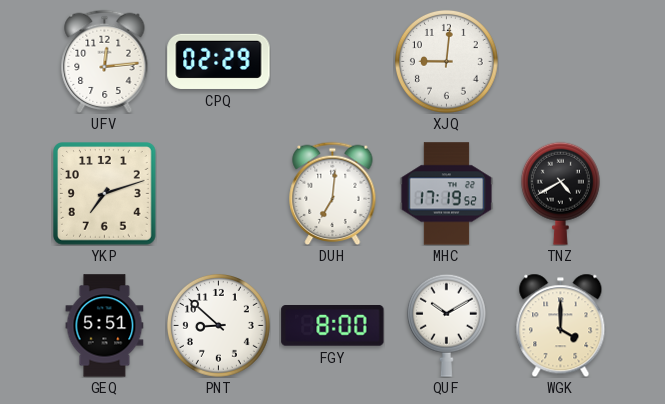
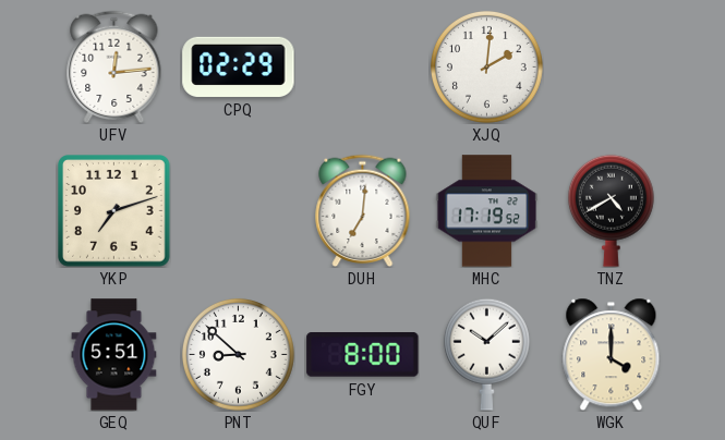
XJQ: 9:01 -> 2:01
QUF: 10:10 -> 10:08
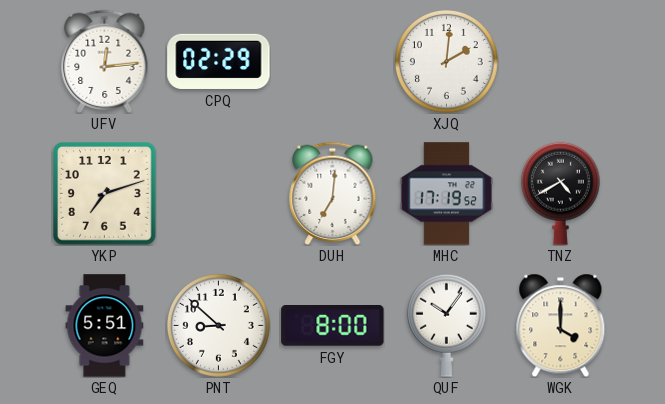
QUF: 10:08 -> 10:06
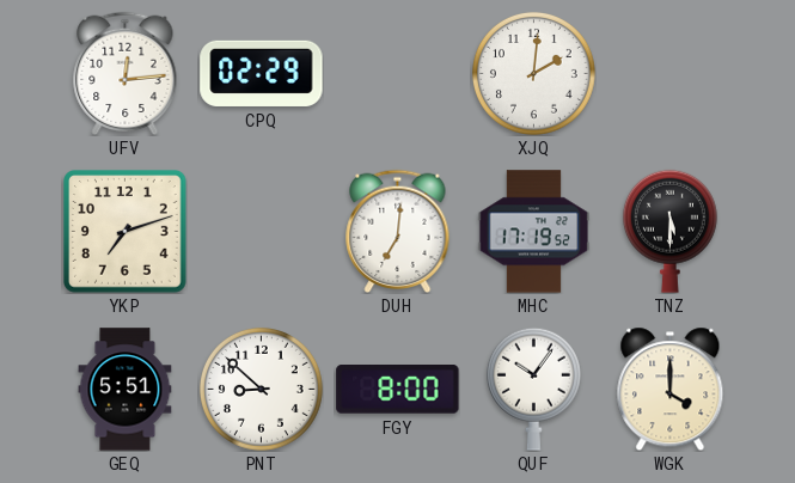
TNZ: 4:40 -> 5:30
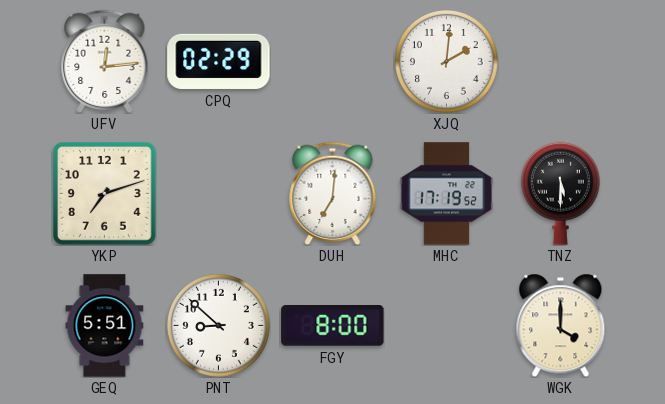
QUF: 10:06 -> none
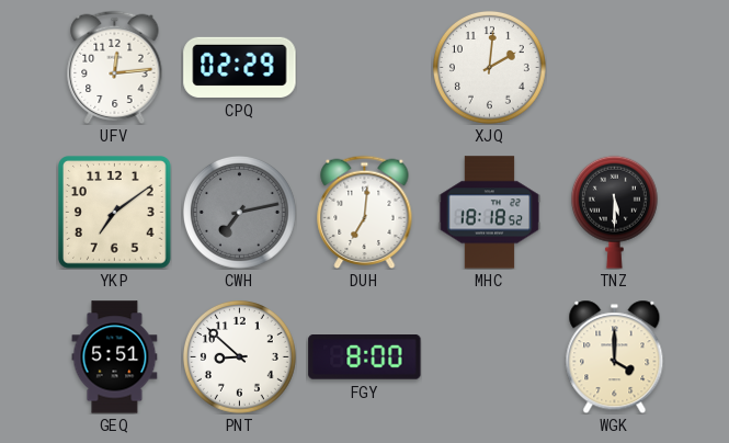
YKP: 7:12 -> 7:09
CWH: none -> 7:13
MHC: 17:19 -> 18:18
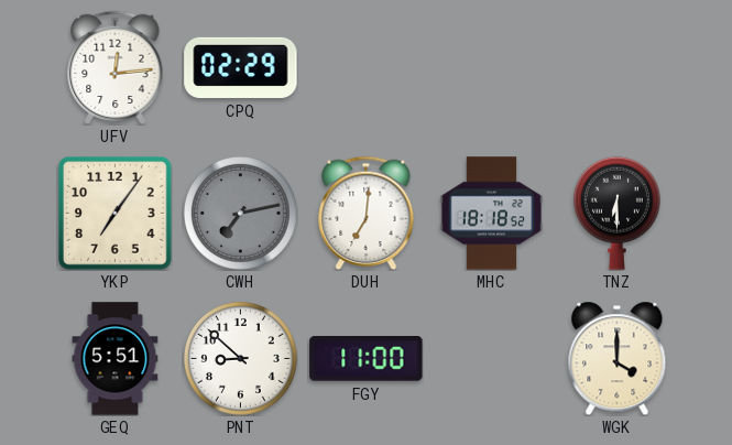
XJQ: 2:01 -> none
YKP: 7:09 -> 7:06
TNZ: 5:30 -> 6:30
FGY: 8:00 -> 11:00
